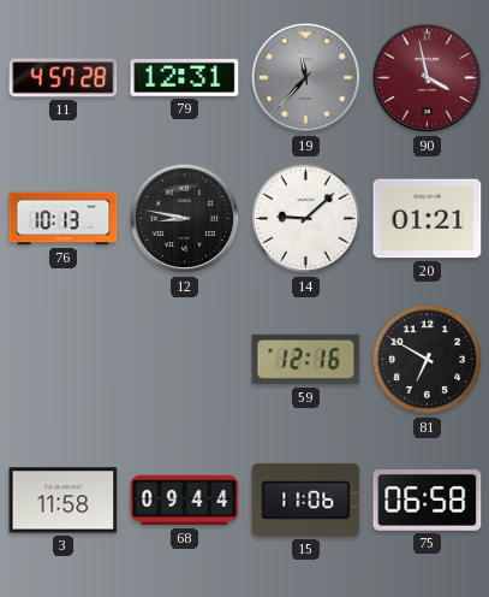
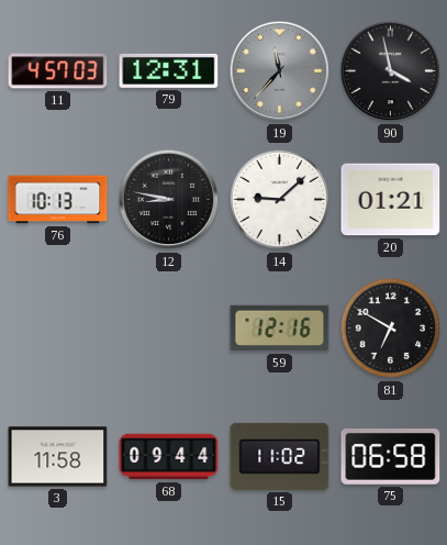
11: 4:57:28 -> 4:57:03
90 dial: burgundy -> black
15: 11:06 -> 11:02
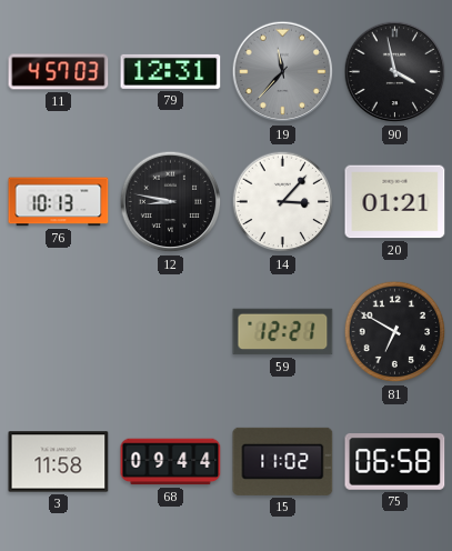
14: 9:08 -> 3:07
59: 12:16 -> 12:21
